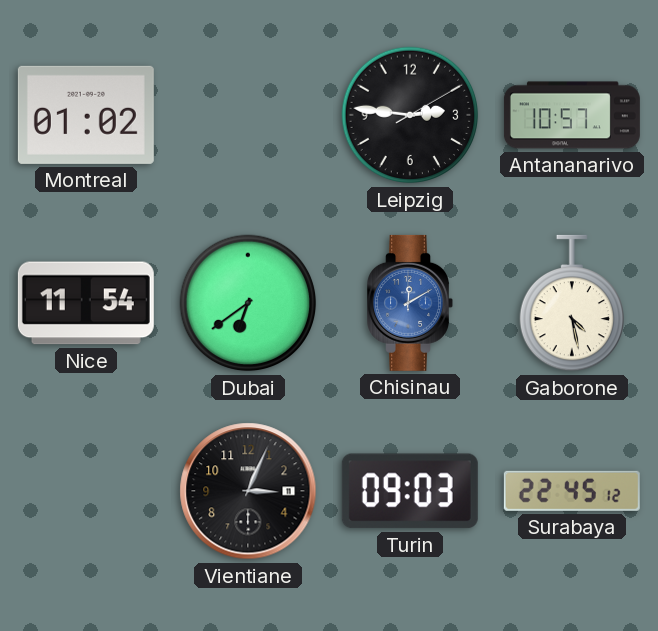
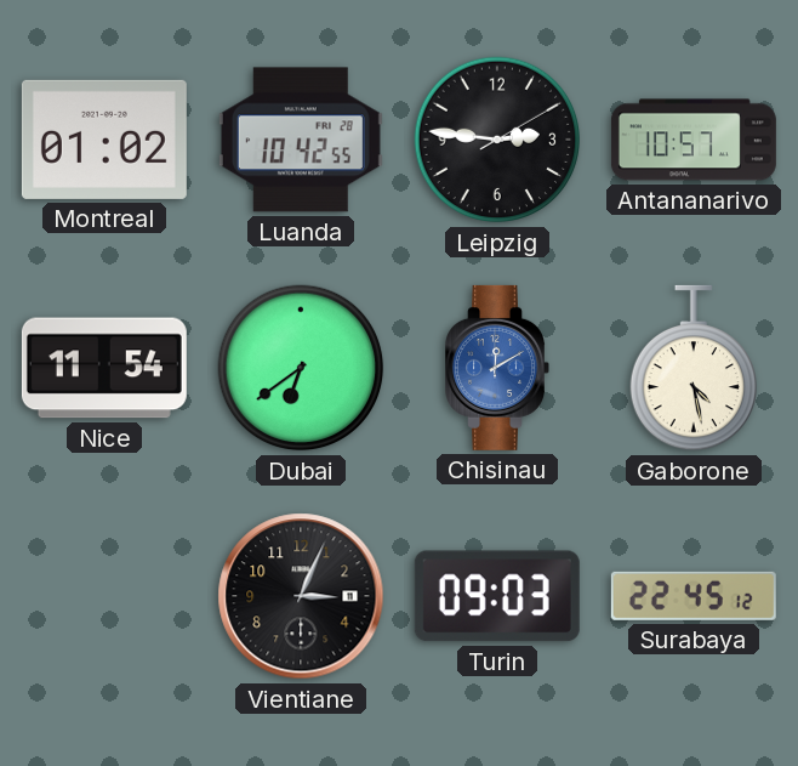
Luanda: none -> 10:42
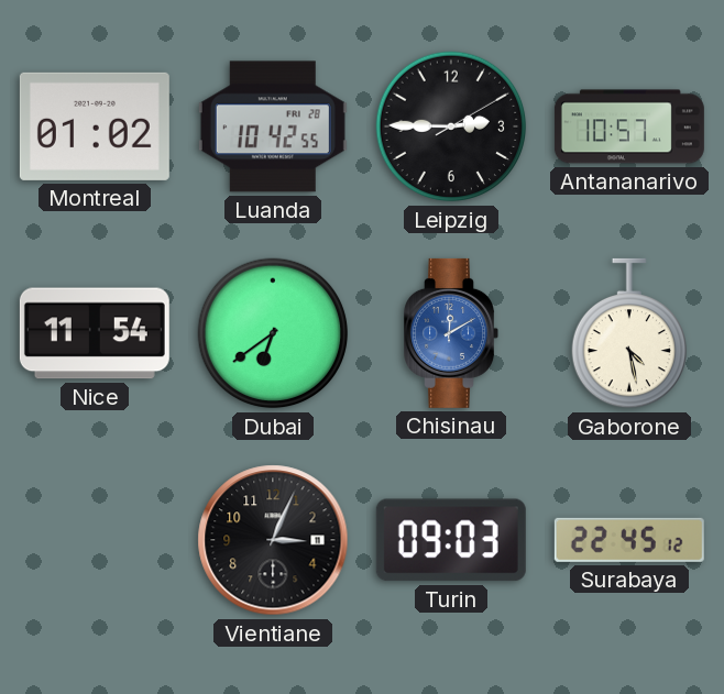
Leipzig: 2:46 -> 2:45
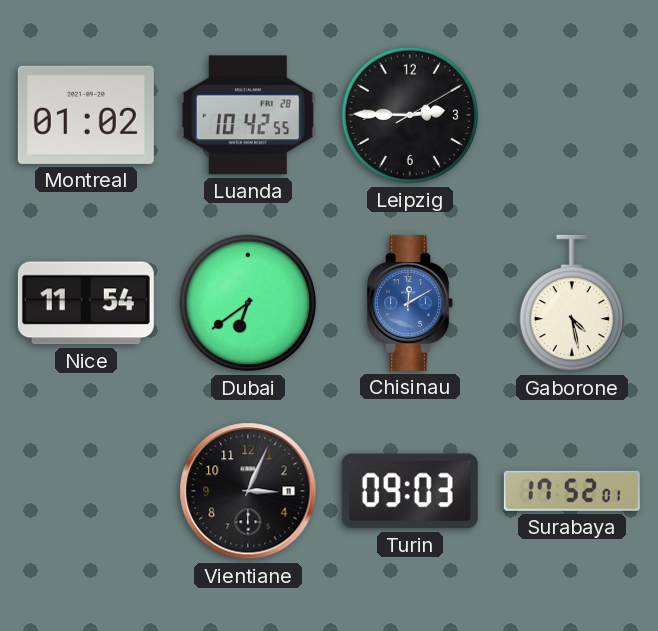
Antananarivo: 10:57 -> none
Surabaya: 22:45 -> 17:52
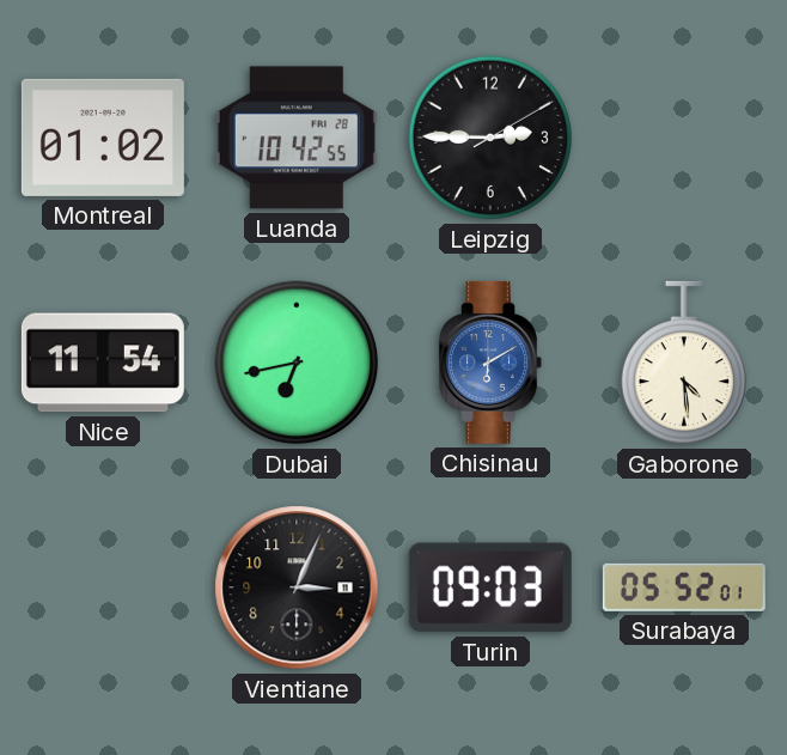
Dubai: 6:39 -> 6:43
Chisinau: 12:10 -> 6:10
Gaborone: 4:28 -> 4:29
Surabaya: 17:52 -> 05:52
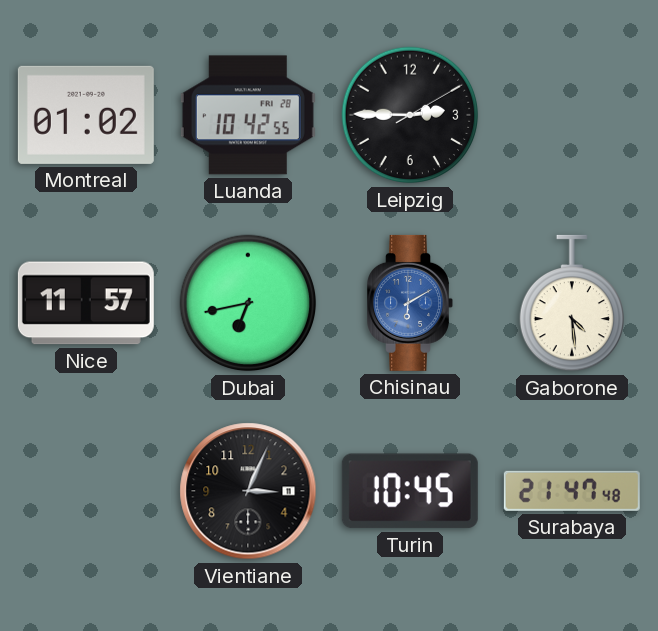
Nice: 11:54 -> 11:57
Turin: 09:03 -> 10:45
Surabaya: 05:52 -> 21:47
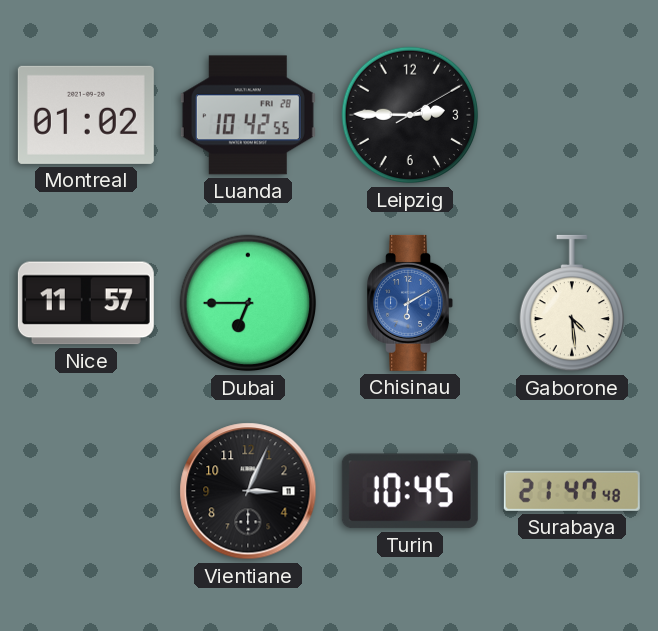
Dubai: 6:43 -> 6:45
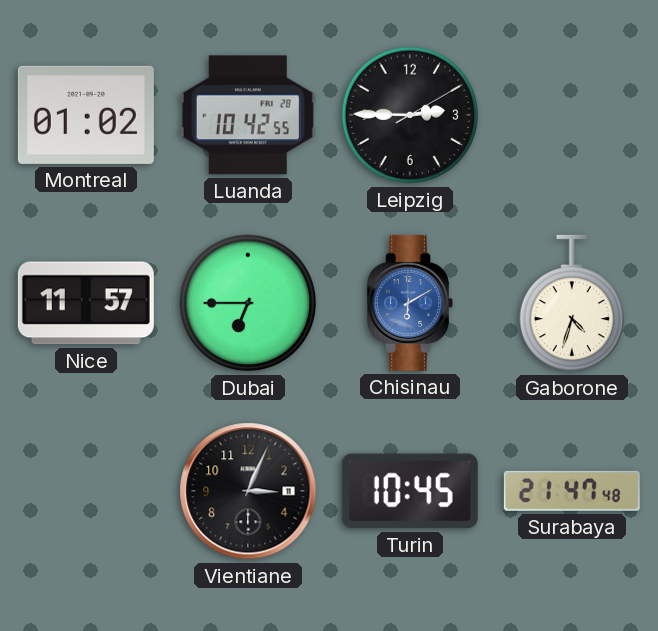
Gaborone: 4:29 -> 4:33
